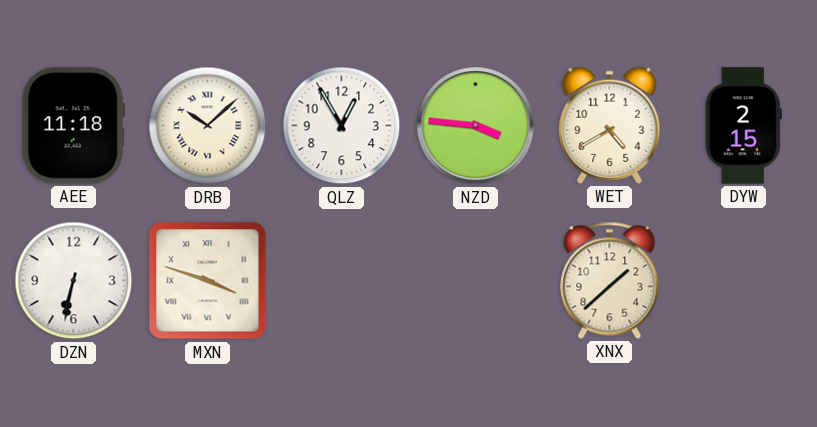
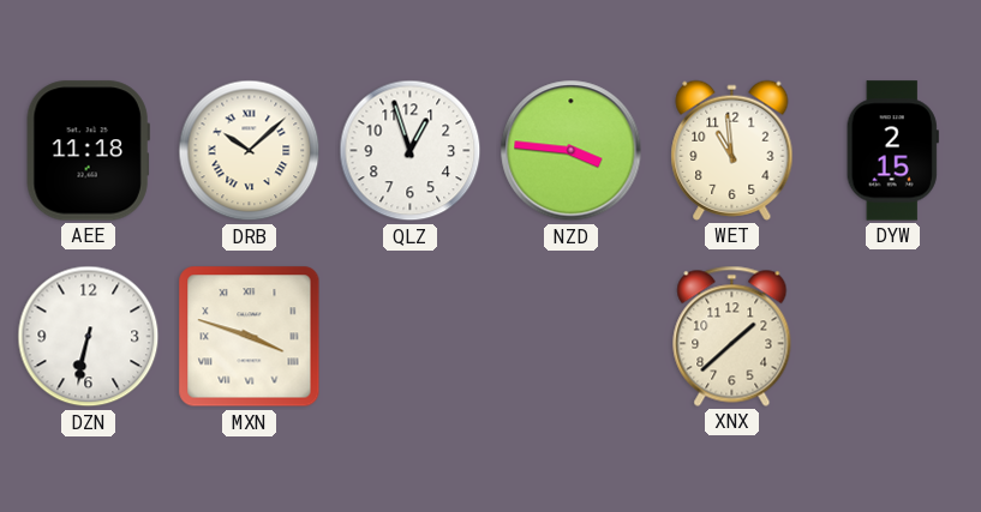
QLZ: 12:55 -> 12:57
WET: 4:40 -> 10:59
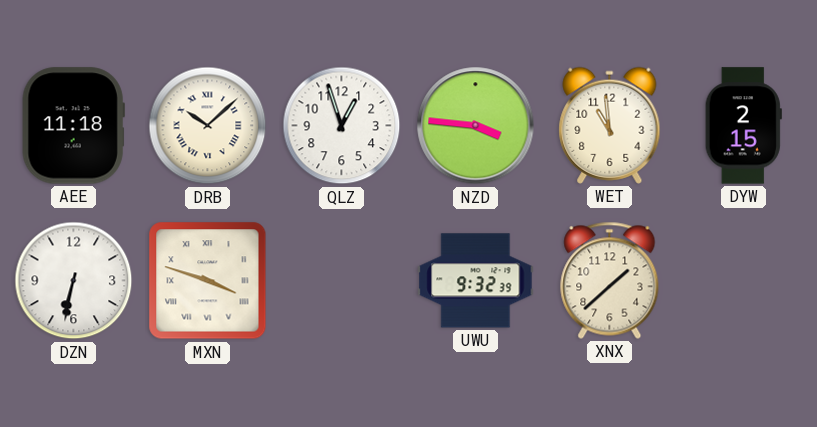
UWU: none -> 9:32
